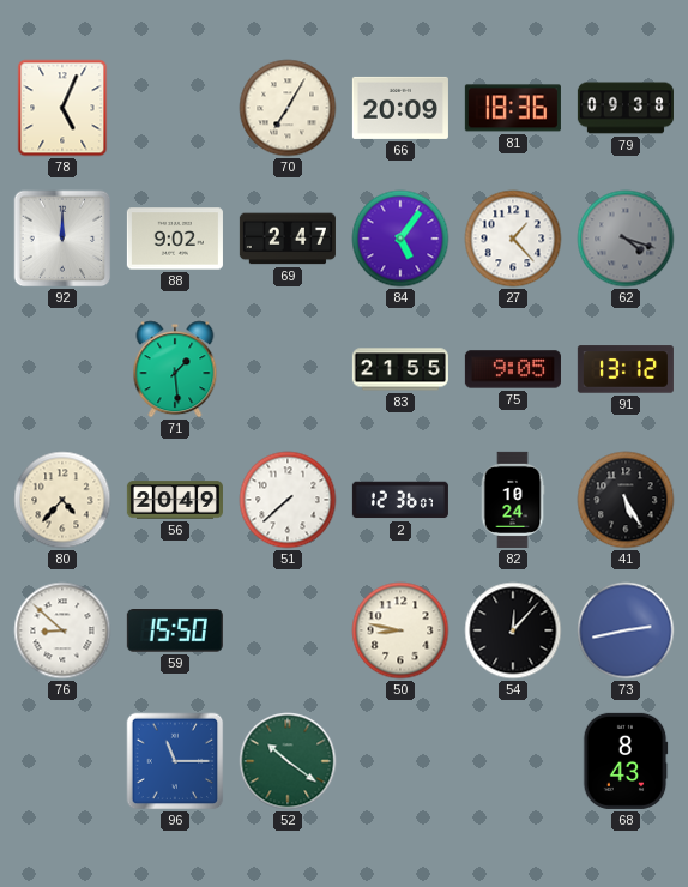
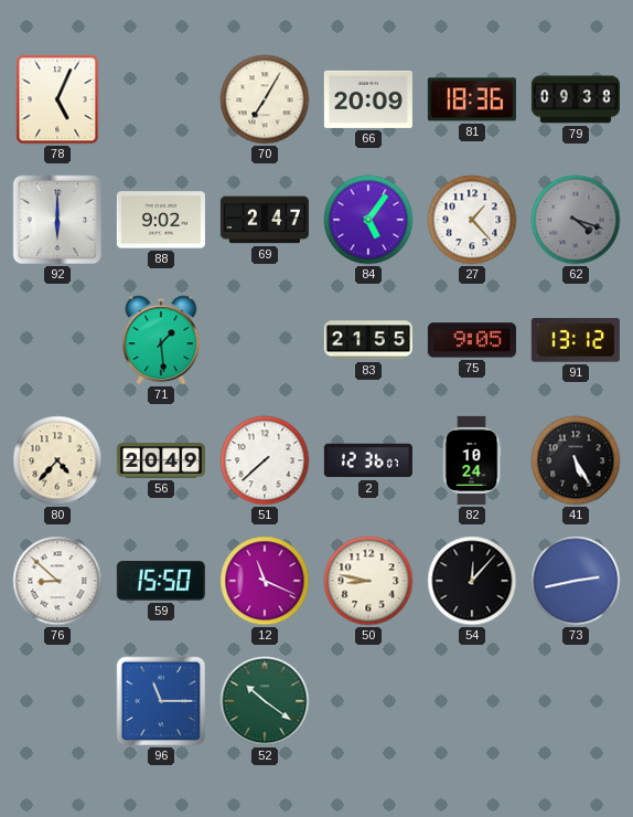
92: 12:00 -> 6:00
12: none -> 11:19
68: 8:43 -> none
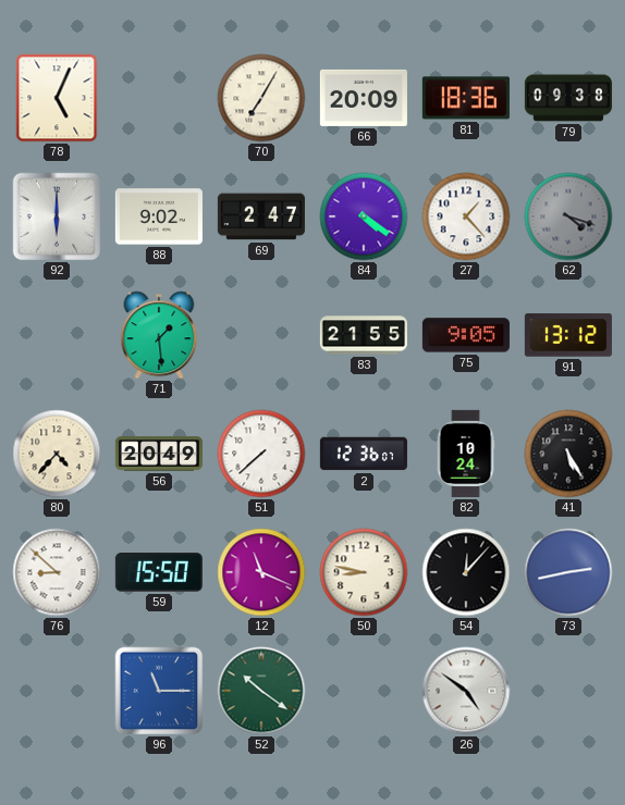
84: 5:06 -> 4:21
26: none -> 4:51
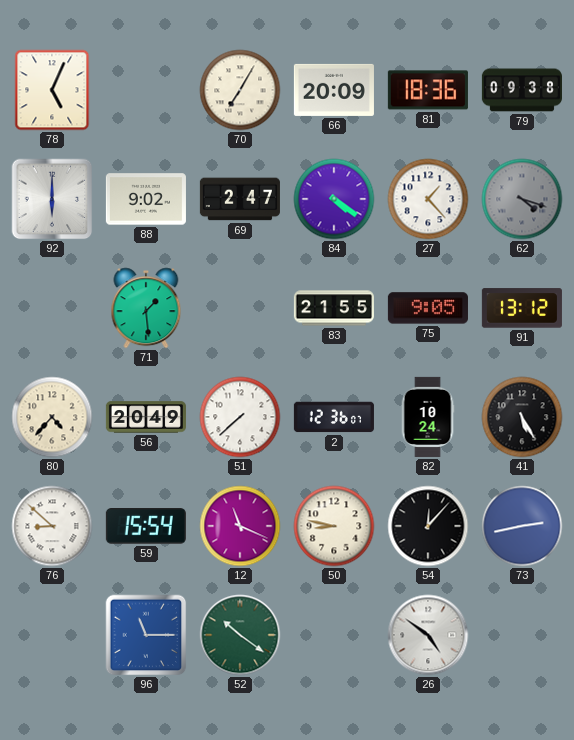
59: 15:50 -> 15:54
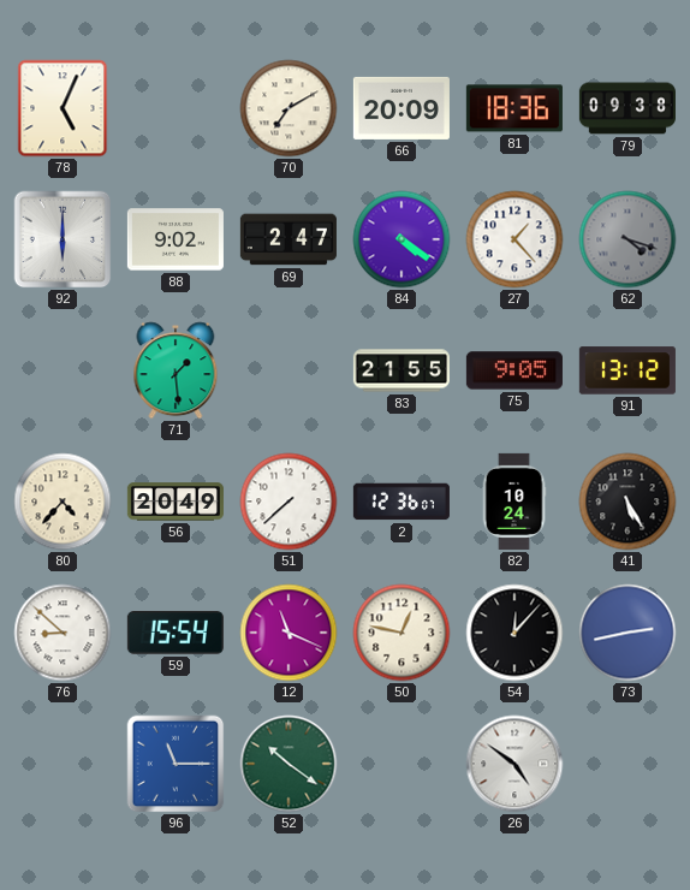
70: 7:05 -> 7:10
50: 8:47 -> 12:47
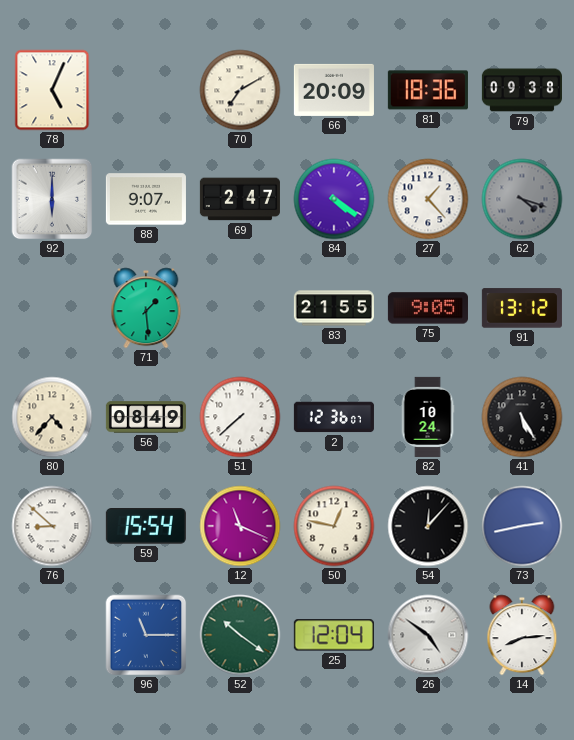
88: 9:02 -> 9:07
56: 20:49 -> 08:49
25: none -> 12:04
14: none -> 8:14
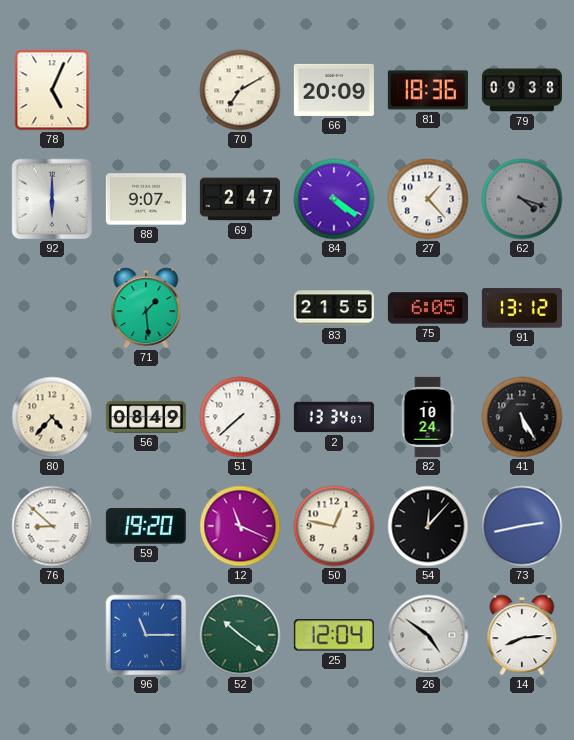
75: 9:05 -> 6:05
2: 12:36 -> 13:34
59: 15:54 -> 19:20
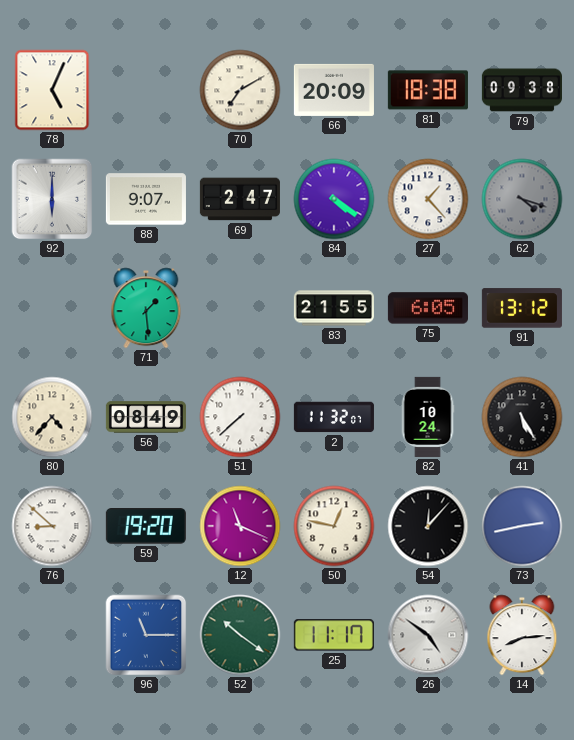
81: 18:36 -> 18:38
2: 13:34 -> 11:32
25: 12:04 -> 11:17
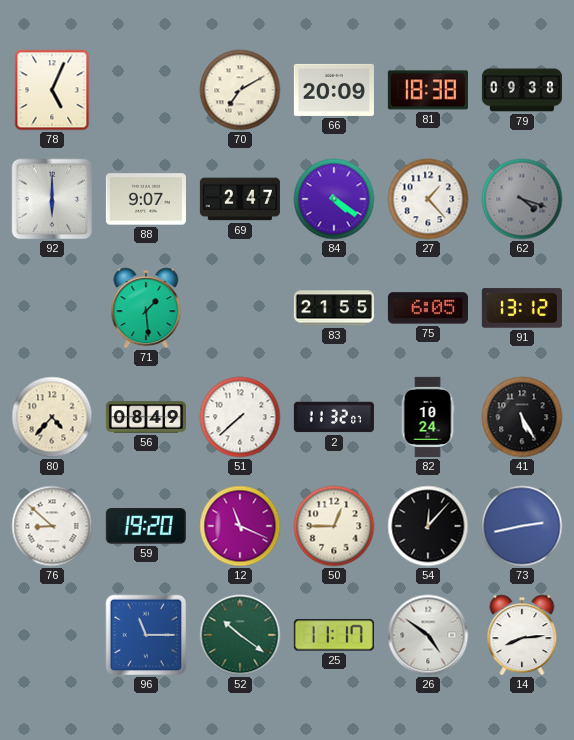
50: 12:47 -> 12:45
